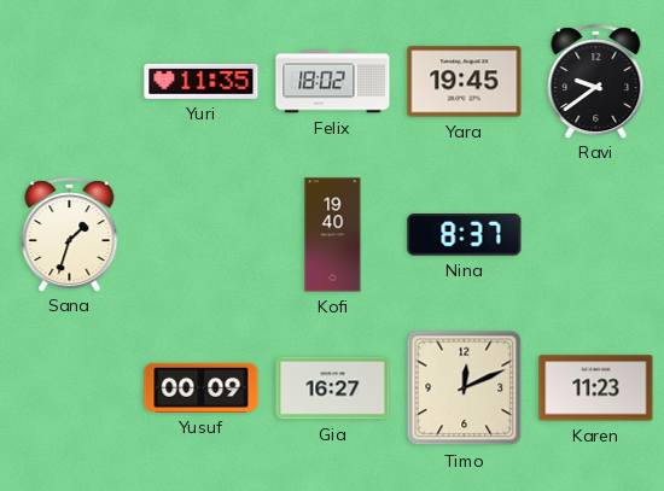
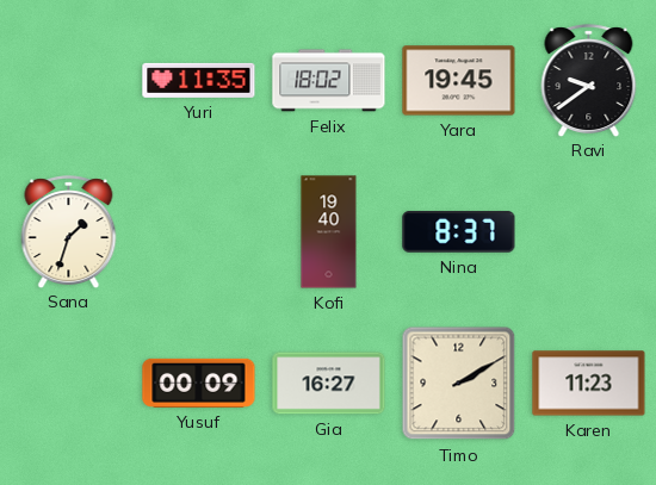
Timo: 12:11 -> 2:10
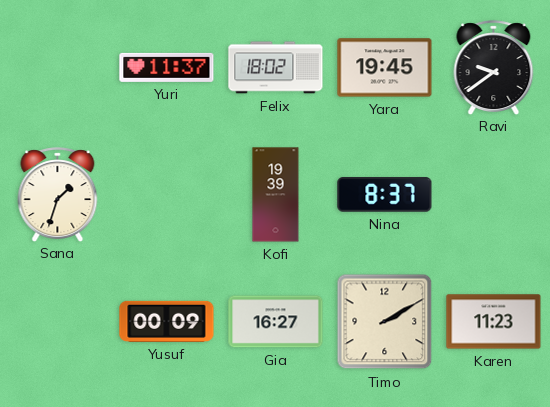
Yuri: 11:35 -> 11:37
Kofi: 19:40 -> 19:39
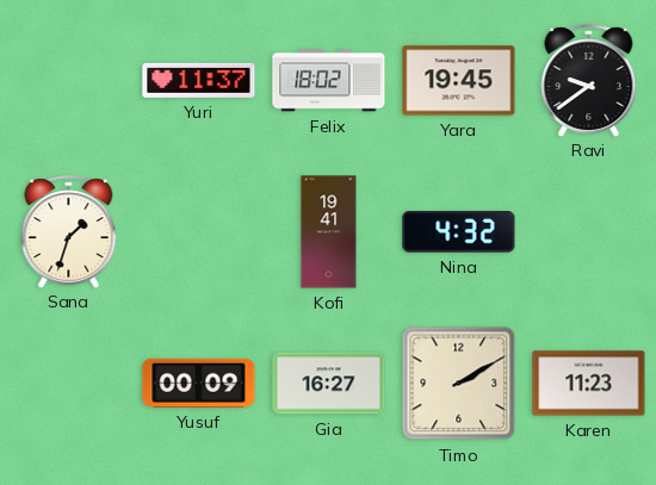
Kofi: 19:39 -> 19:41
Nina: 8:37 -> 4:32
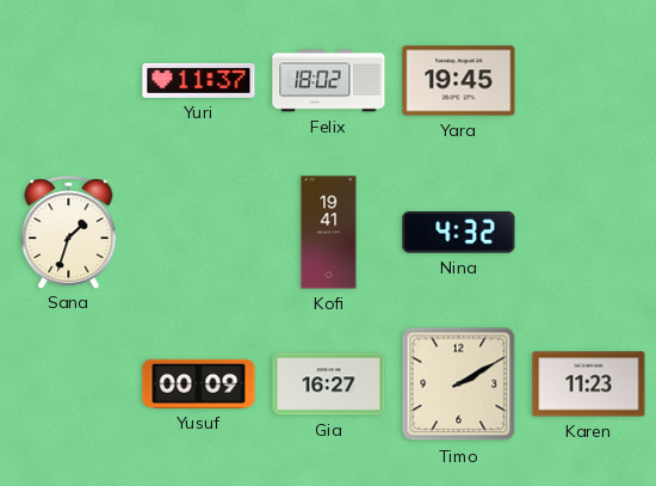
Ravi: 9:39 -> none
